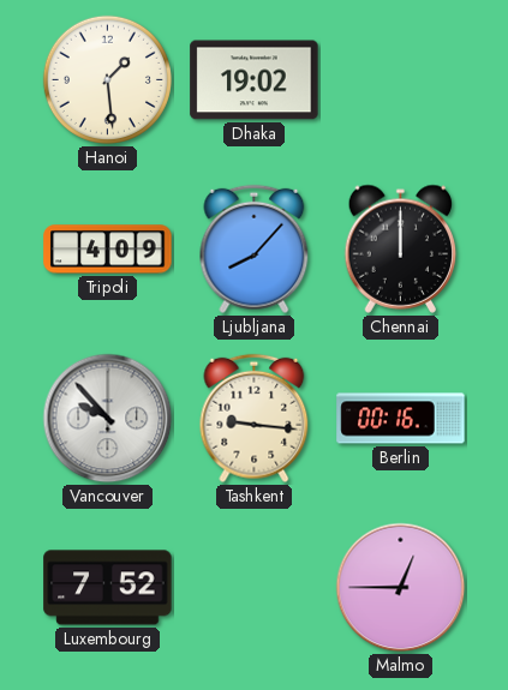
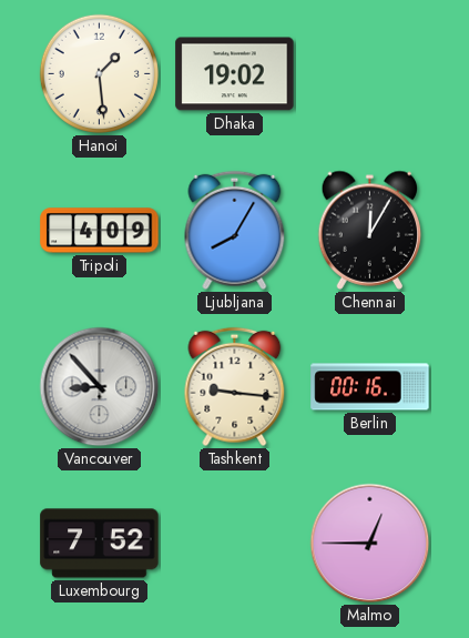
Ljubljana: 8:07 -> 8:05
Chennai: 12:00 -> 12:05
Vancouver: 9:53 -> 8:53
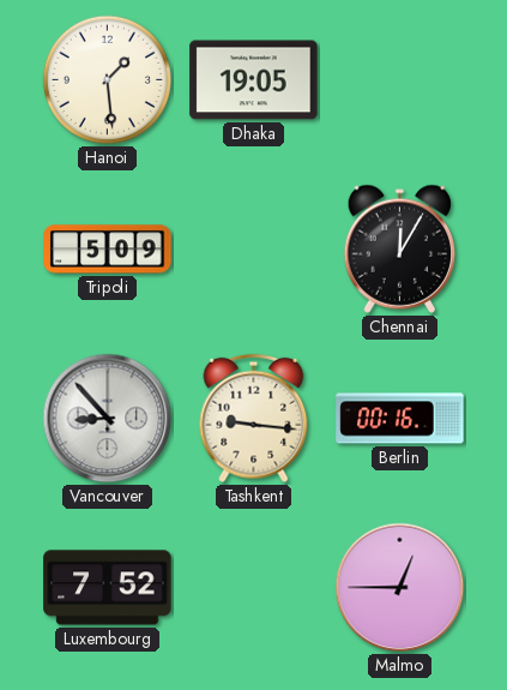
Dhaka: 19:02 -> 19:05
Tripoli: 4:09 -> 5:09
Ljubljana: 8:05 -> none
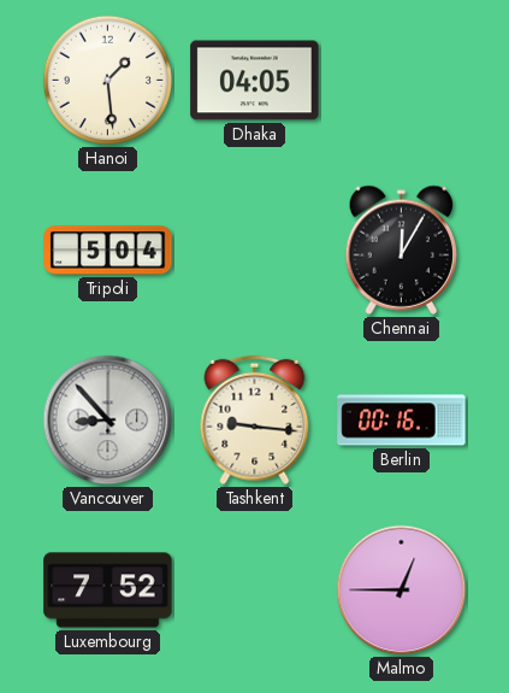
Dhaka: 19:05 -> 04:05
Tripoli: 5:09 -> 5:04
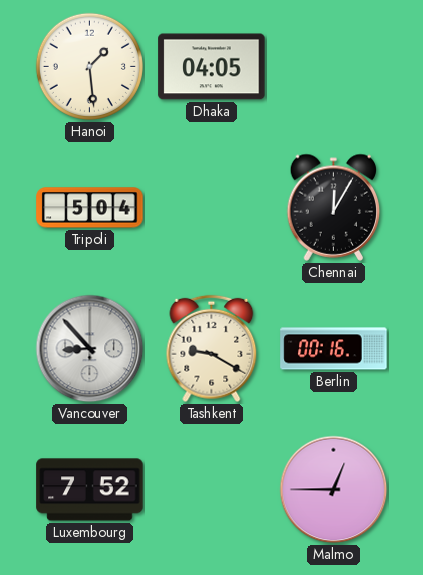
Tashkent: 9:16 -> 9:20
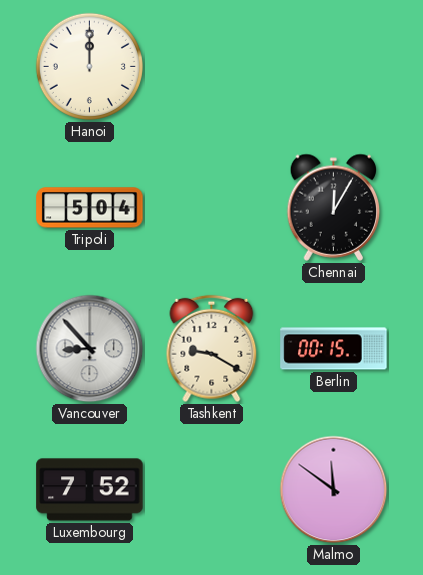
Hanoi: 1:29 -> 12:00
Dhaka: 04:05 -> none
Berlin: 00:16 -> 00:15
Malmo: 12:45 -> 11:51
